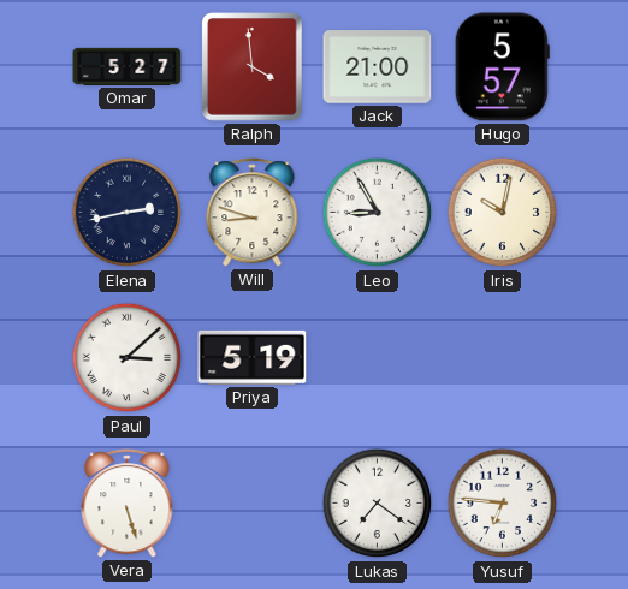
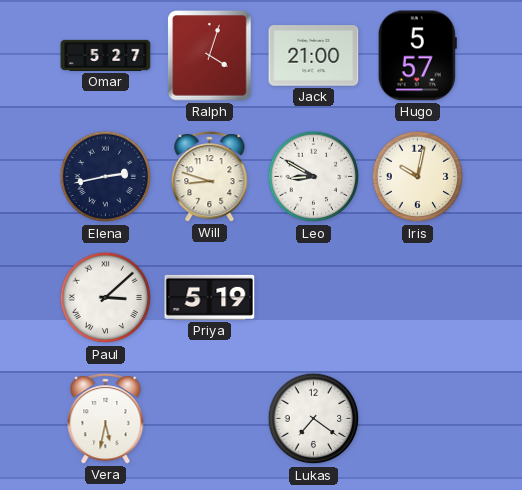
Ralph: 3:59 -> 4:03
Leo: 8:55 -> 8:50
Vera: 5:27 -> 5:32
Yusuf: 6:46 -> none
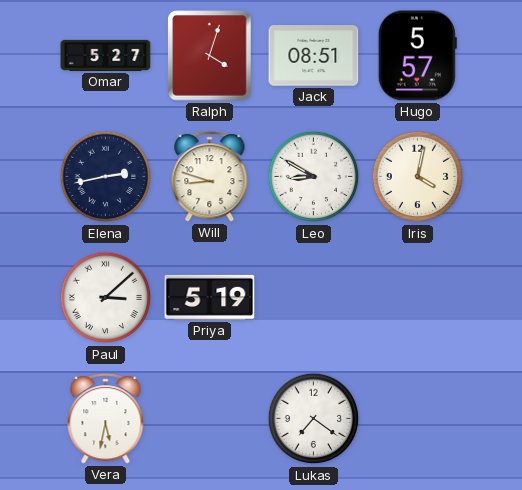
Jack: 21:00 -> 08:51
Iris: 10:02 -> 4:02
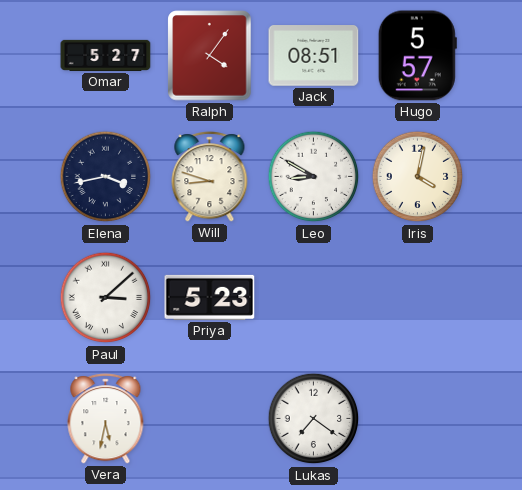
Ralph: 4:03 -> 4:06
Elena: 2:43 -> 3:43
Priya: 5:19 -> 5:23
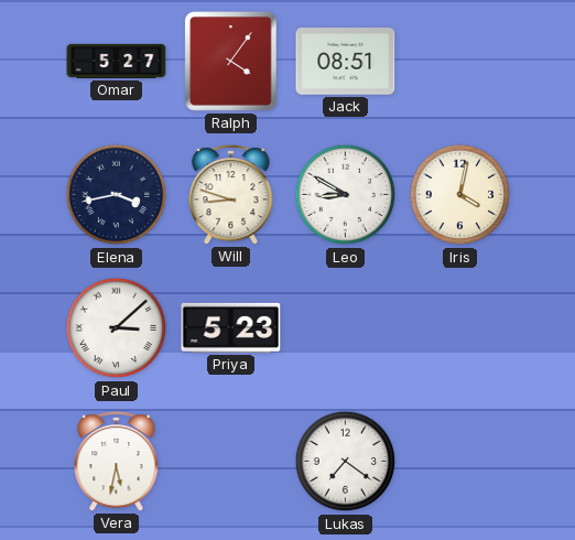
Hugo: 5:57 -> none
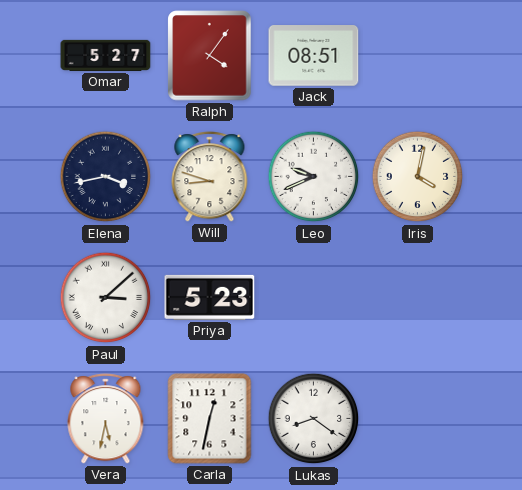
Leo: 8:50 -> 9:41
Carla: none -> 12:32
Lukas: 7:21 -> 8:21
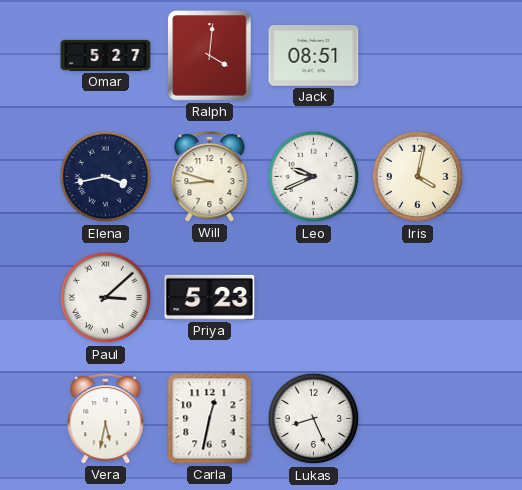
Ralph: 4:06 -> 4:01
Lukas: 8:21 -> 8:26
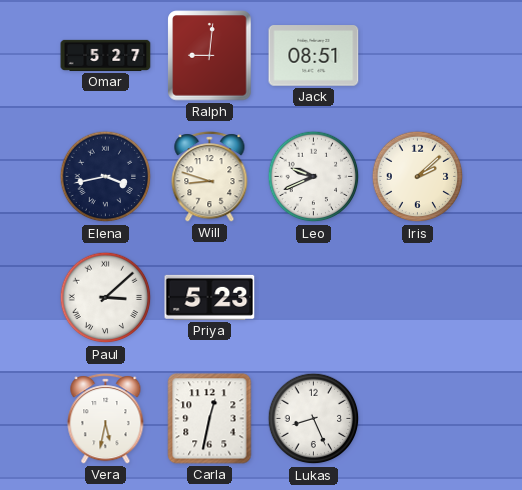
Ralph: 4:01 -> 9:01
Iris: 4:02 -> 2:08
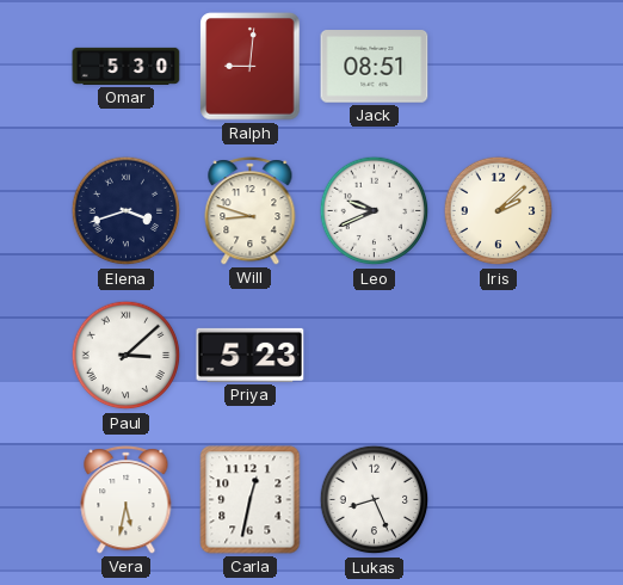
Omar: 5:27 -> 5:30
Elena: 3:43 -> 3:42
